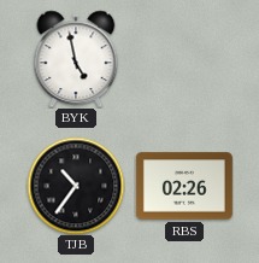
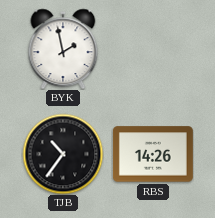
BYK: 4:58 -> 1:58
RBS: 02:26 -> 14:26
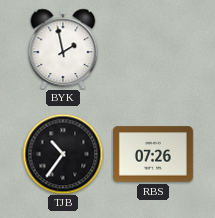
RBS: 14:26 -> 07:26
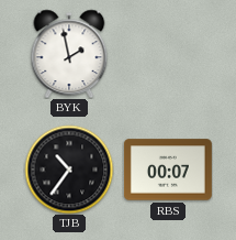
RBS: 07:26 -> 00:07
